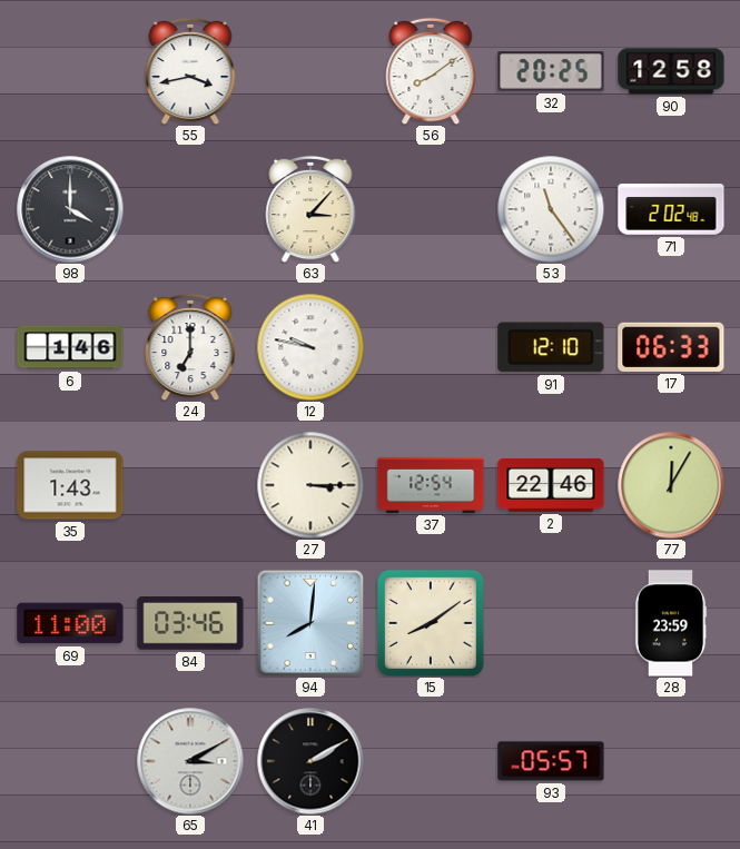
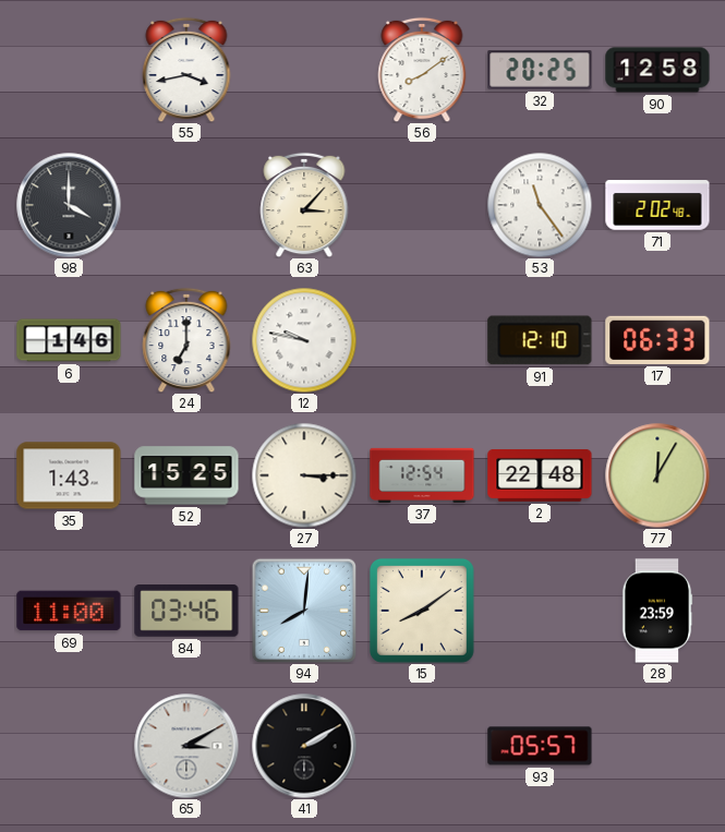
52: none -> 15:25
2: 22:46 -> 22:48
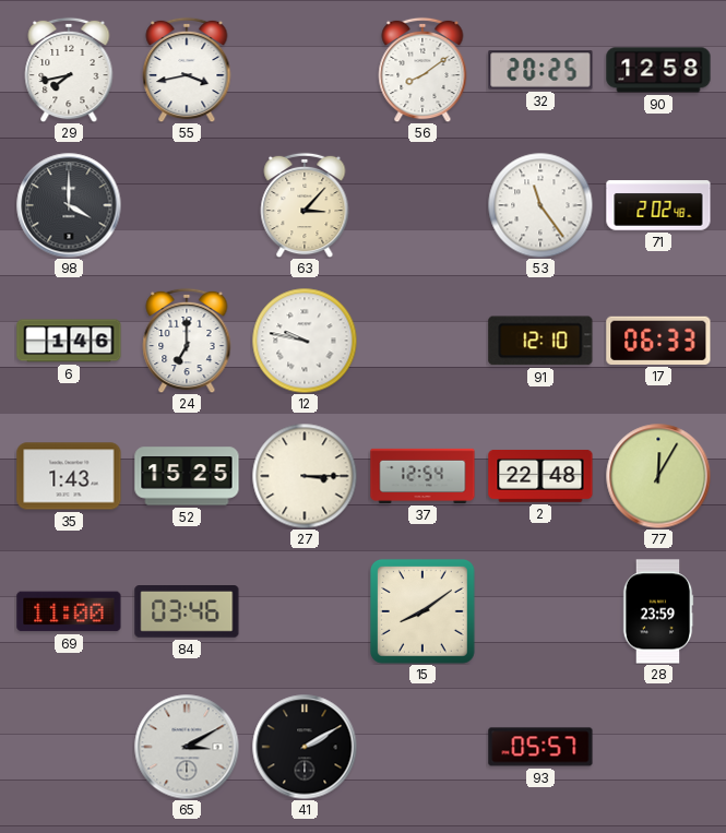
29: none -> 7:43
94: 8:01 -> none
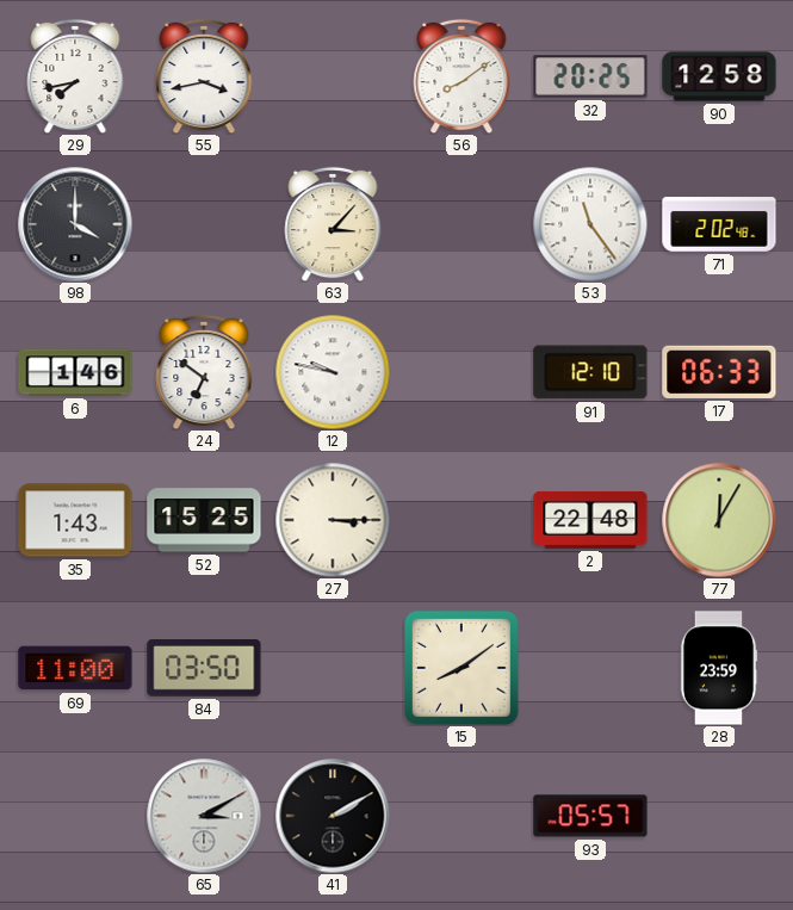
24: 7:00 -> 6:51
37: 12:54 -> none
84: 03:46 -> 03:50
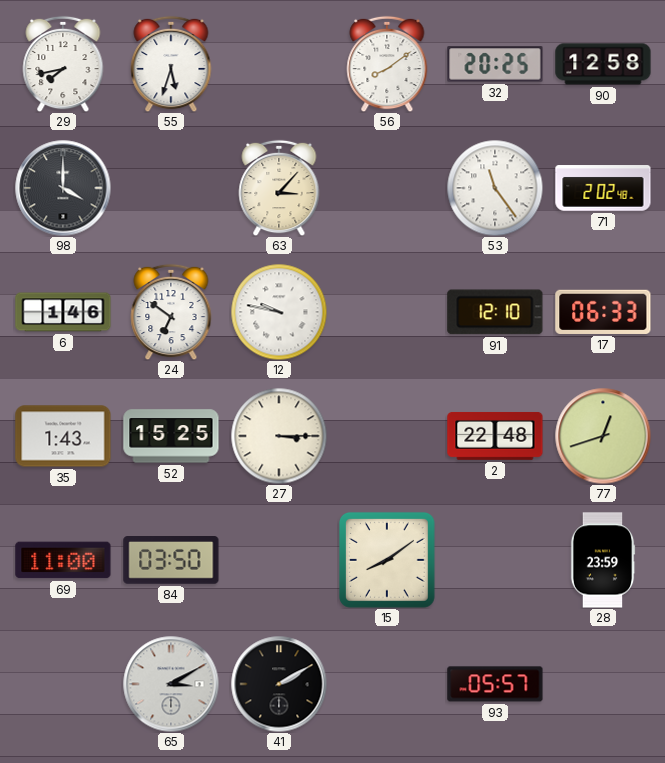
55: 3:43 -> 5:33
77: 12:05 -> 12:42
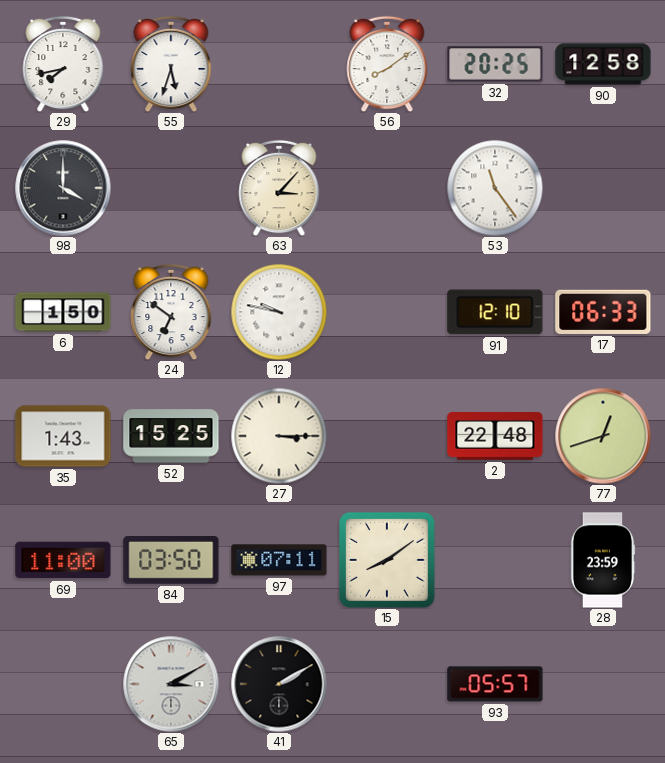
71: 2:02 -> none
6: 1:46 -> 1:50
97: none -> 07:11
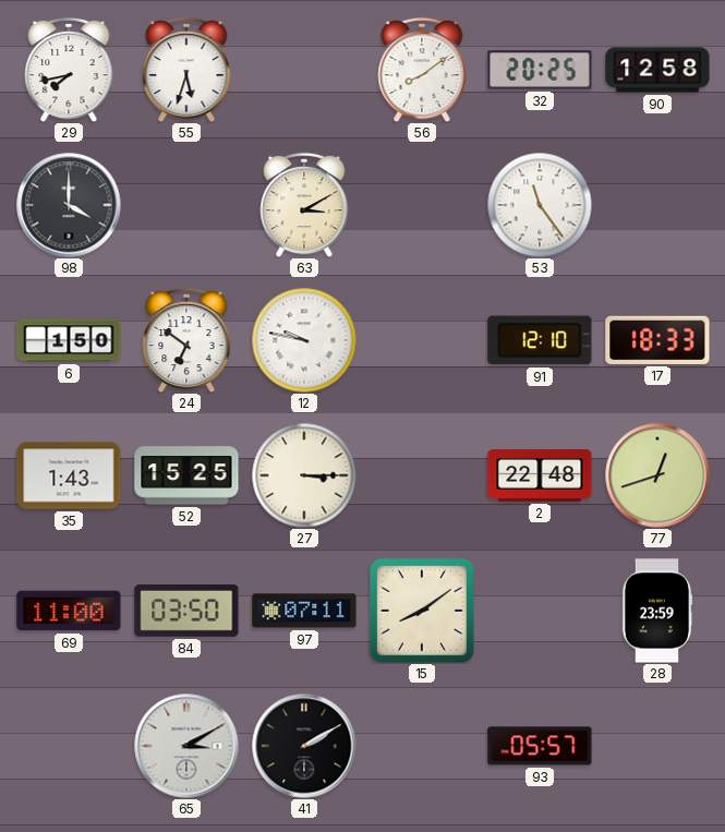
63: 3:07 -> 3:10
17: 06:33 -> 18:33
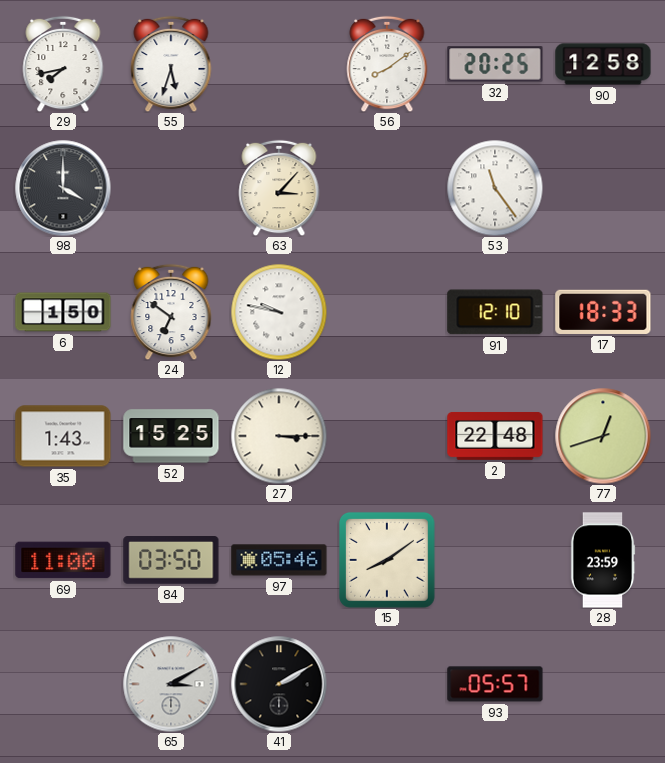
63: 3:10 -> 3:07
97: 07:11 -> 05:46
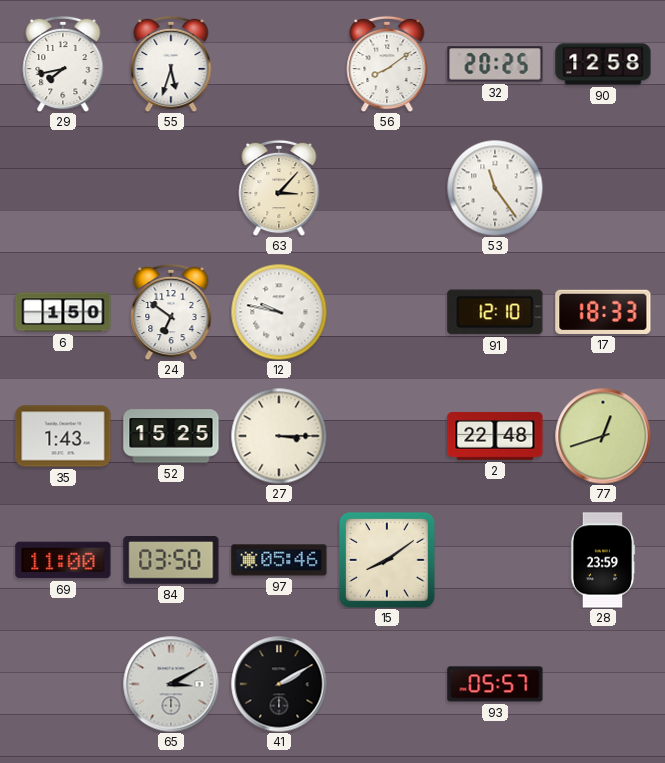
98: 4:00 -> none
